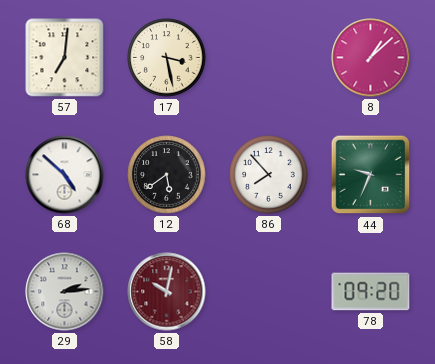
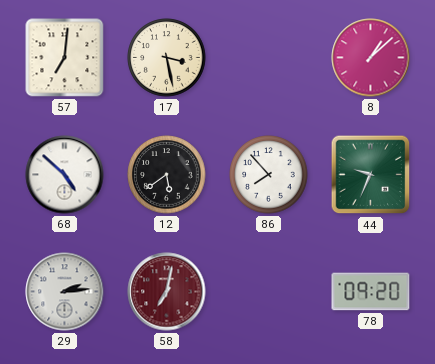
58: 10:02 -> 7:02
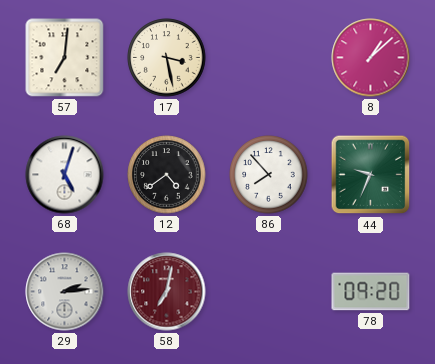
68: 4:52 -> 5:03
12: 5:39 -> 4:39
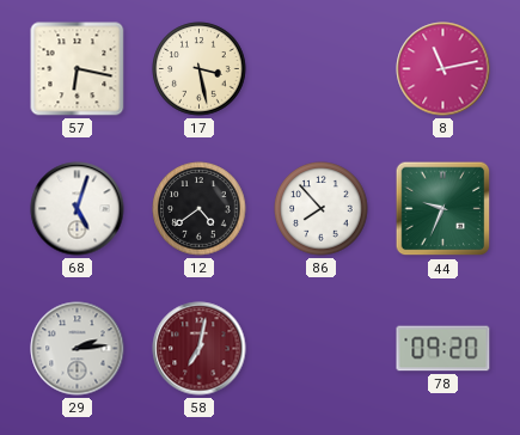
57: 7:01 -> 6:17
8: 1:08 -> 11:13
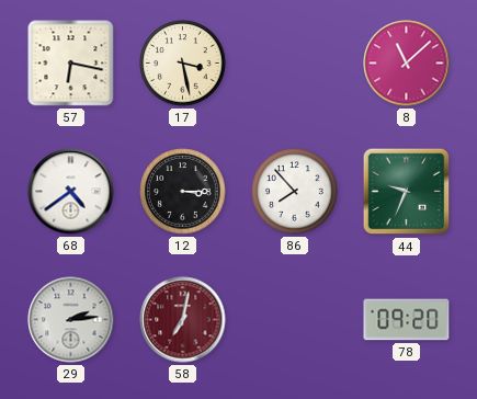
8: 11:13 -> 11:08
68: 5:03 -> 4:39
12: 4:39 -> 3:15
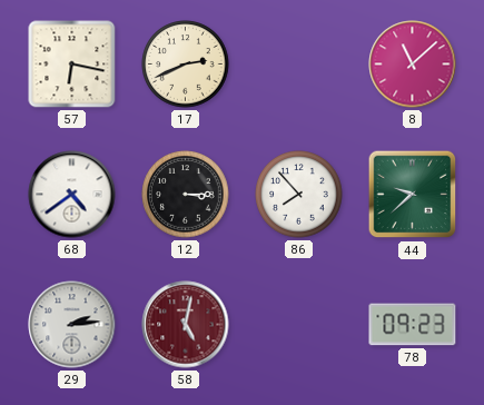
17: 3:28 -> 2:41
44: 9:34 -> 9:38
58: 7:02 -> 5:02
78: 09:20 -> 09:23
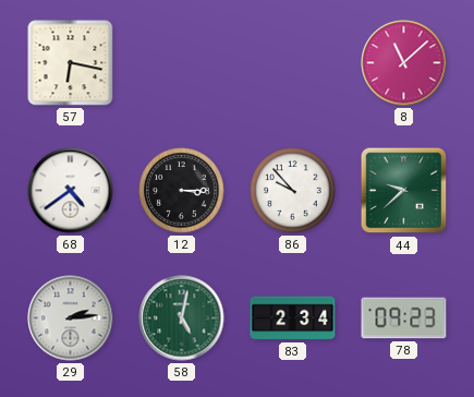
17: 2:41 -> none
86: 7:53 -> 9:53
58 dial: burgundy -> green
83: none -> 2:34
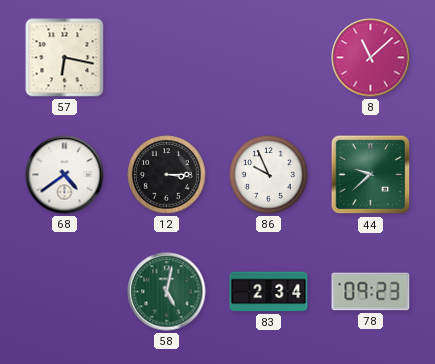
86: 9:53 -> 9:56
29: 2:14 -> none
